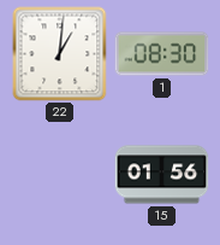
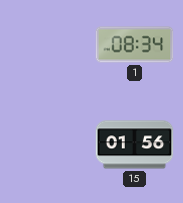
22: 1:01 -> none
1: 08:30 -> 08:34
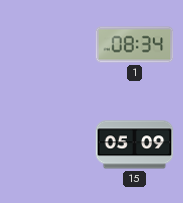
15: 01:56 -> 05:09
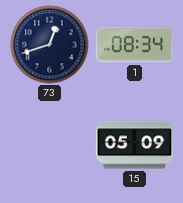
73: none -> 12:42
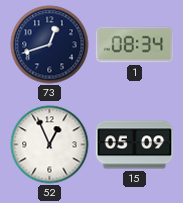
52: none -> 12:56
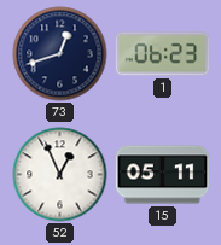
1: 08:34 -> 06:23
15: 05:09 -> 05:11
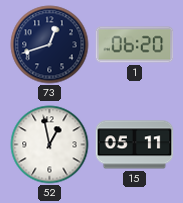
1: 06:23 -> 06:20
52: 12:56 -> 12:58
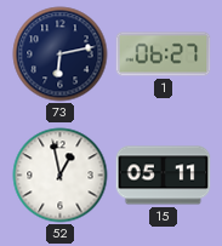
73: 12:42 -> 6:13
1: 06:20 -> 06:27
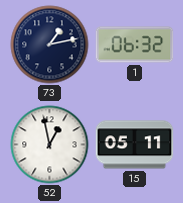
73: 6:13 -> 1:13
1: 06:27 -> 06:32
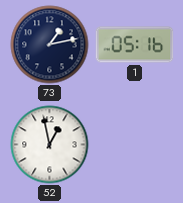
1: 06:32 -> 05:16
15: 05:11 -> none
